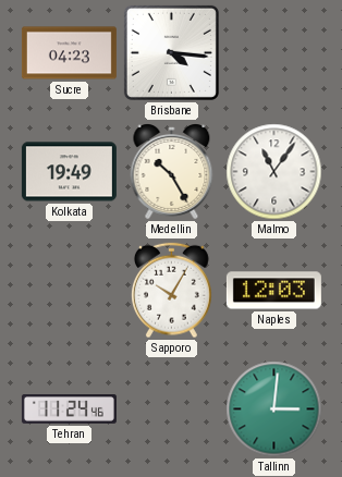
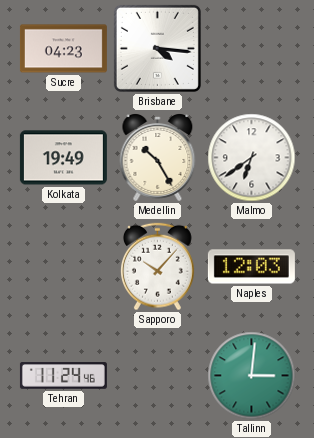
Malmo: 11:06 -> 6:39
Sapporo: 10:05 -> 10:07
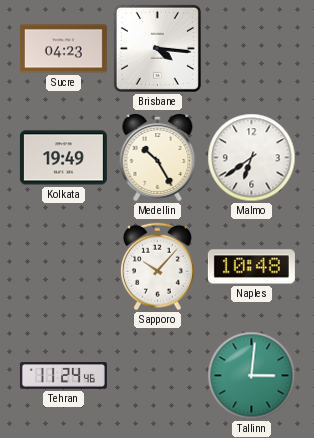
Naples: 12:03 -> 10:48
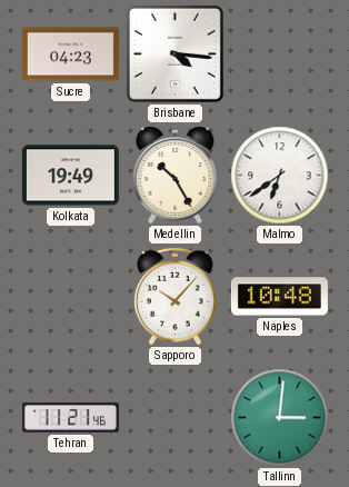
Tehran: 11:24 -> 11:21
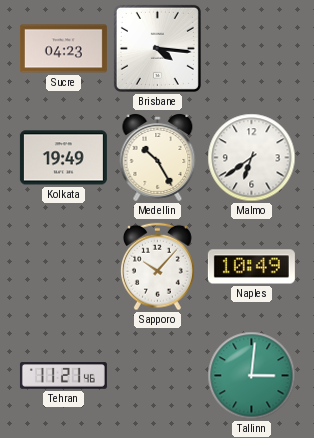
Naples: 10:48 -> 10:49
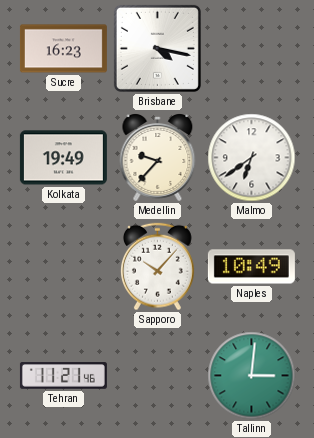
Sucre: 04:23 -> 16:23
Brisbane: 4:16 -> 4:17
Medellin: 10:25 -> 9:37
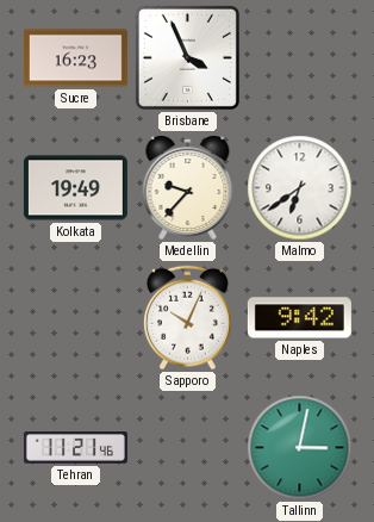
Brisbane: 4:17 -> 3:56
Sapporo: 10:07 -> 10:04
Naples: 10:49 -> 9:42
Tallinn: 3:01 -> 3:02
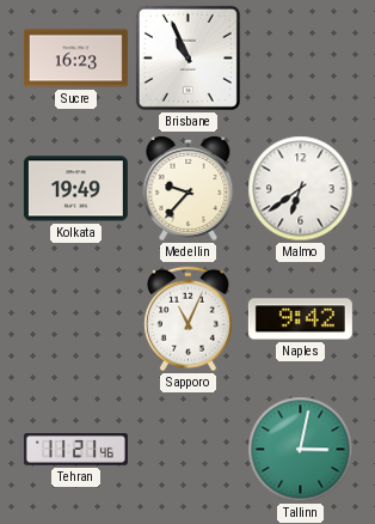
Brisbane: 3:56 -> 10:56
Sapporo: 10:04 -> 11:04
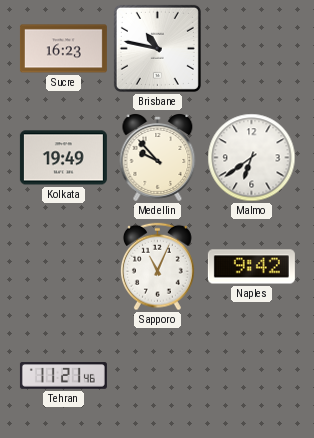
Brisbane: 10:56 -> 10:47
Medellin: 9:37 -> 9:53
Tallinn: 3:02 -> none
